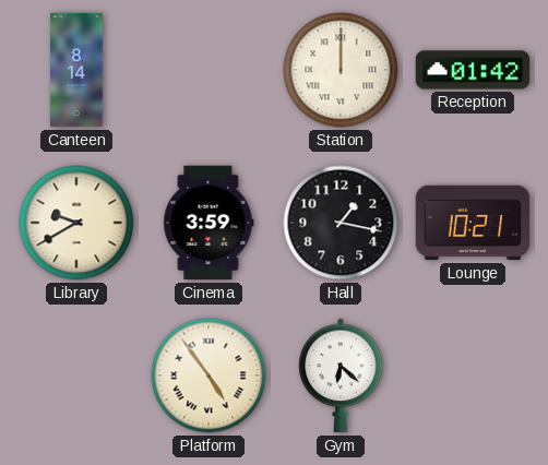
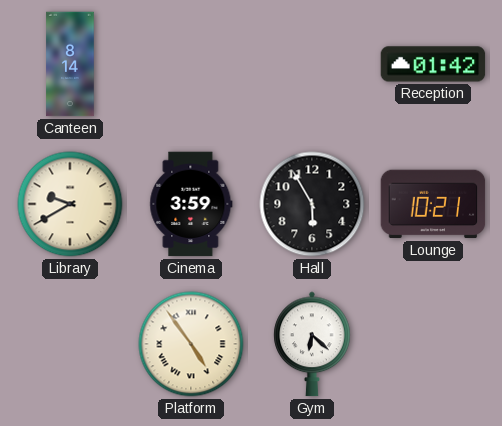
Station: 12:00 -> none
Hall: 1:17 -> 5:55
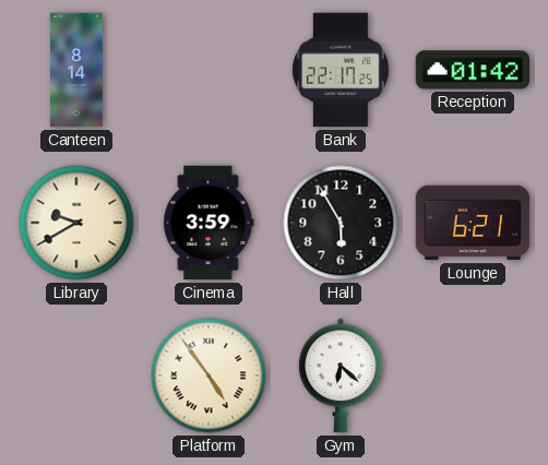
Bank: none -> 22:17
Lounge: 10:21 -> 6:21
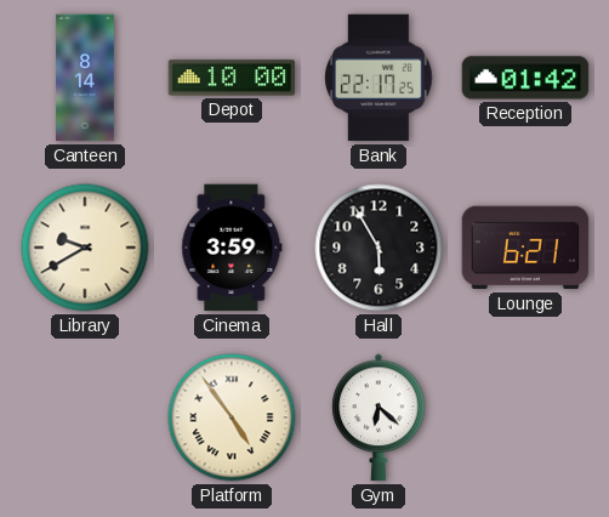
Depot: none -> 10:00
